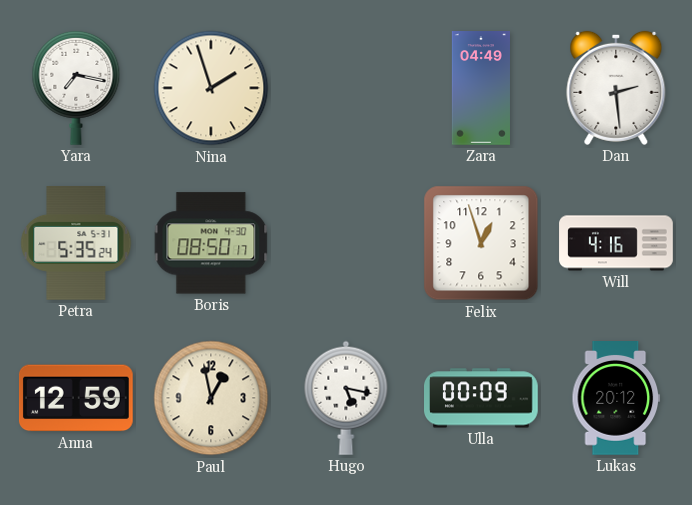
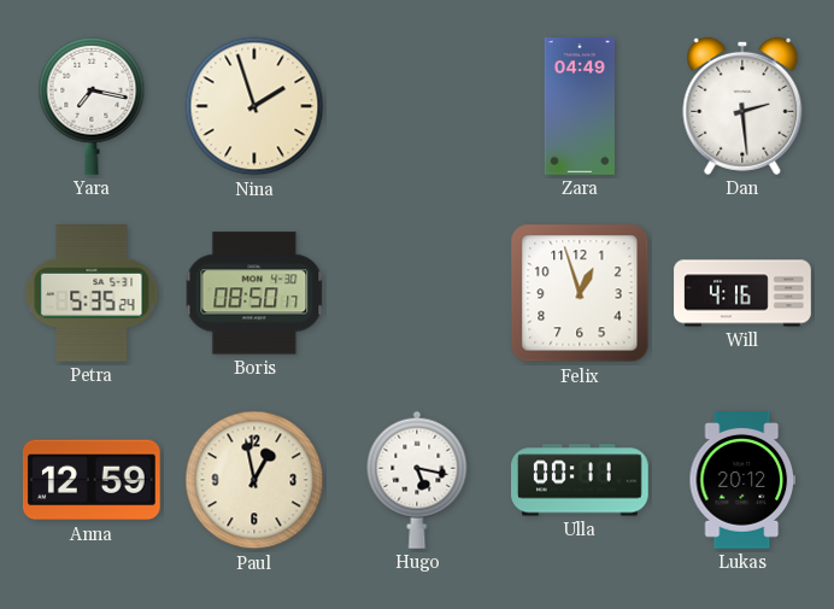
Ulla: 00:09 -> 00:11
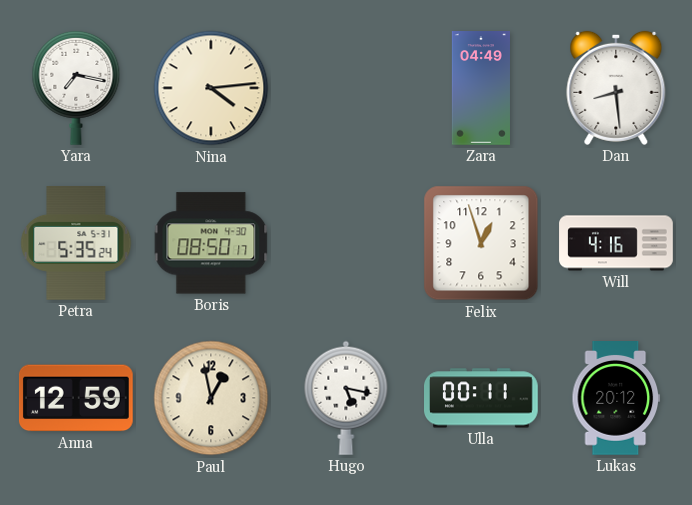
Nina: 1:57 -> 4:14
Dan: 2:29 -> 8:29
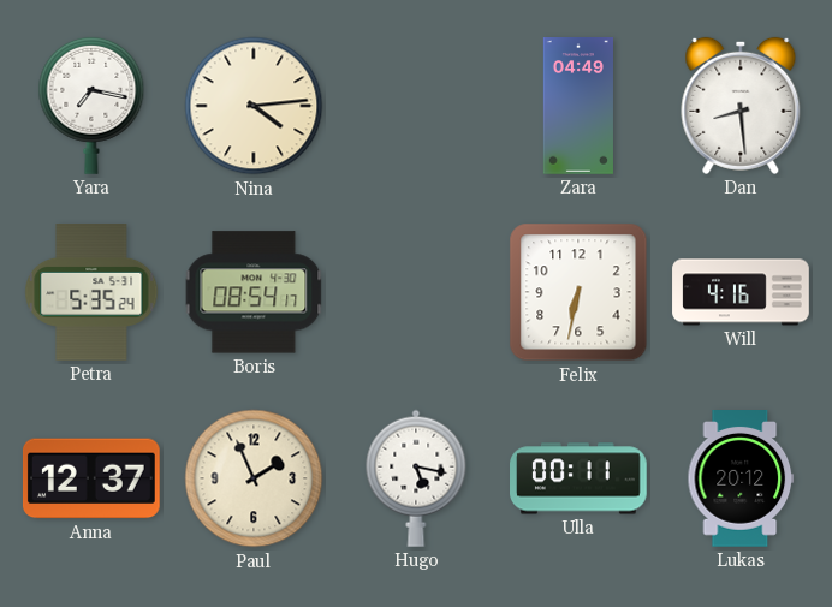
Boris: 08:50 -> 08:54
Felix: 12:57 -> 6:32
Anna: 12:59 -> 12:37
Paul: 12:58 -> 1:56
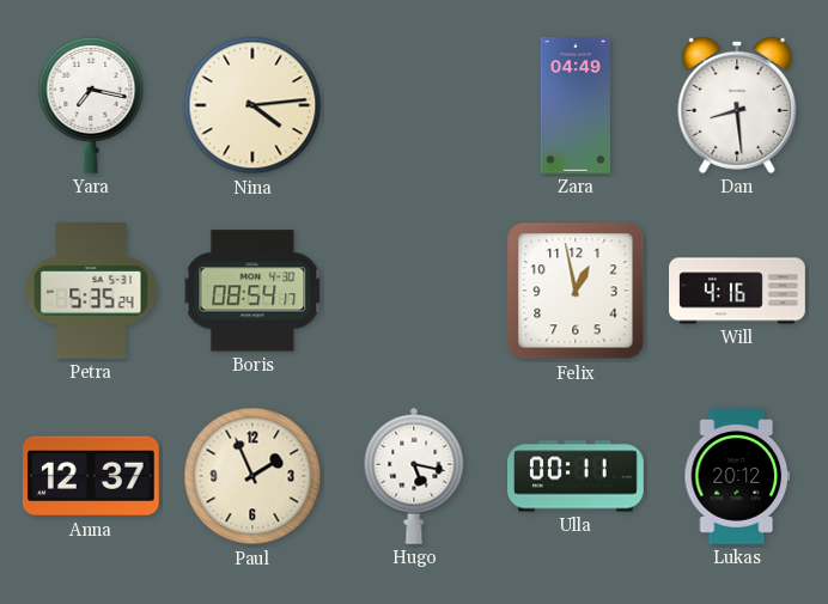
Felix: 6:32 -> 12:58
